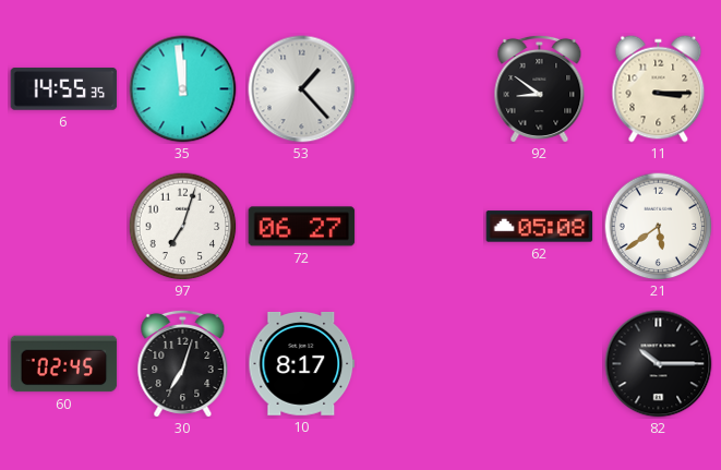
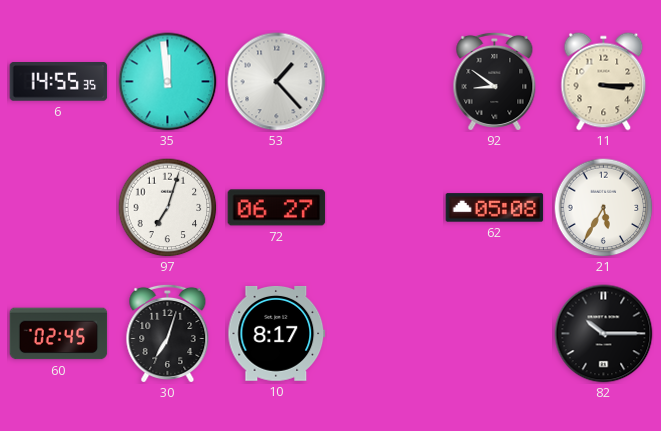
21: 5:39 -> 5:35
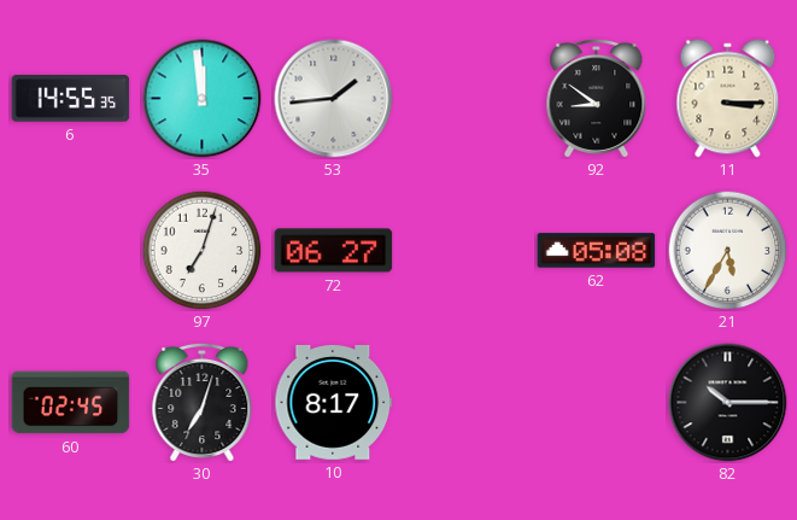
53: 1:23 -> 1:44
